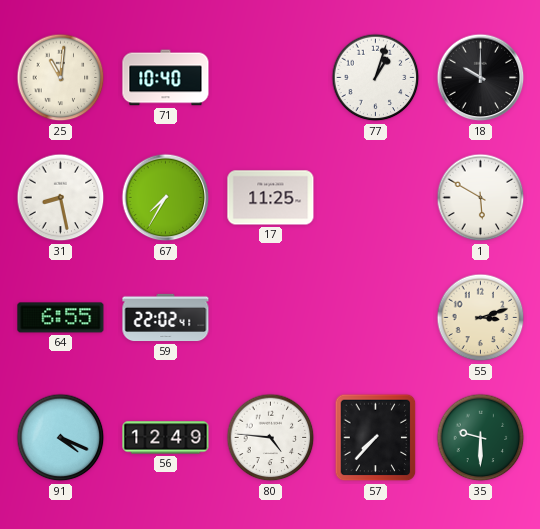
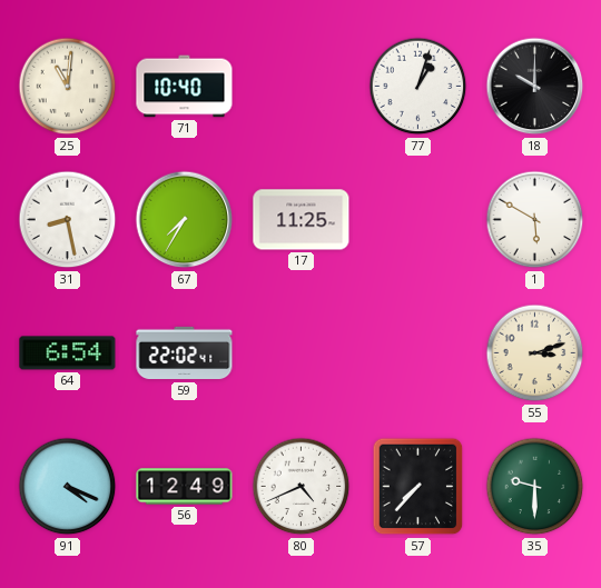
64: 6:55 -> 6:54
80: 4:46 -> 4:41
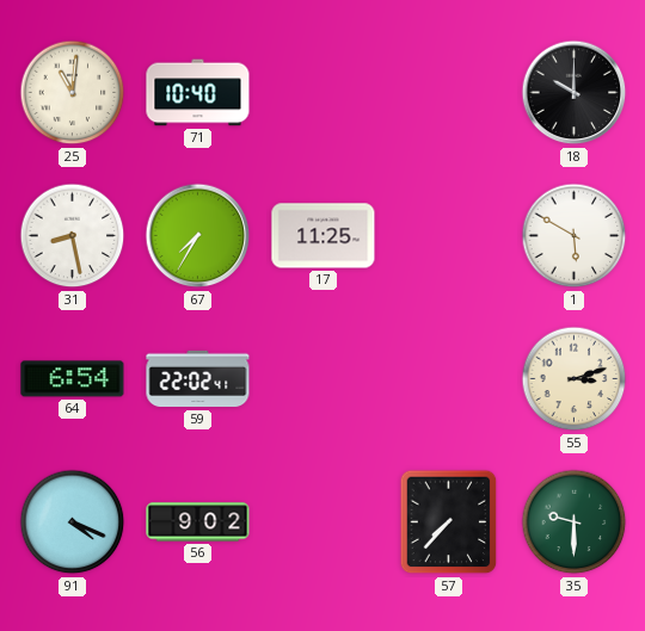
77: 1:03 -> none
56: 12:49 -> 9:02
80: 4:41 -> none
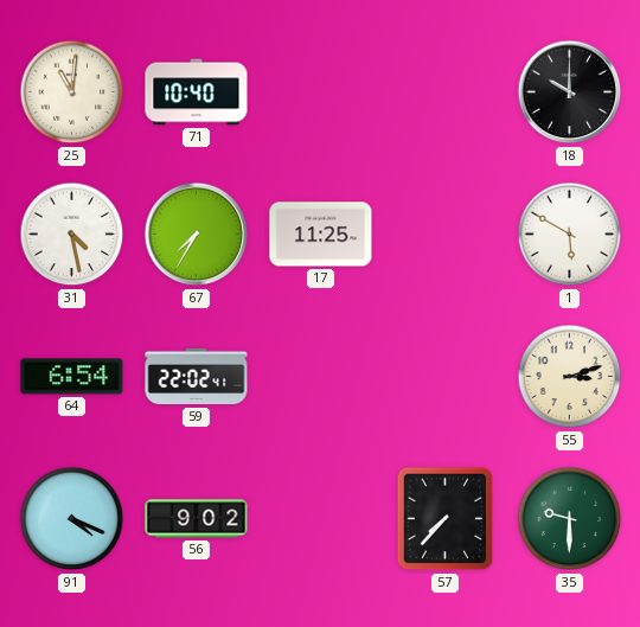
31: 8:28 -> 4:28
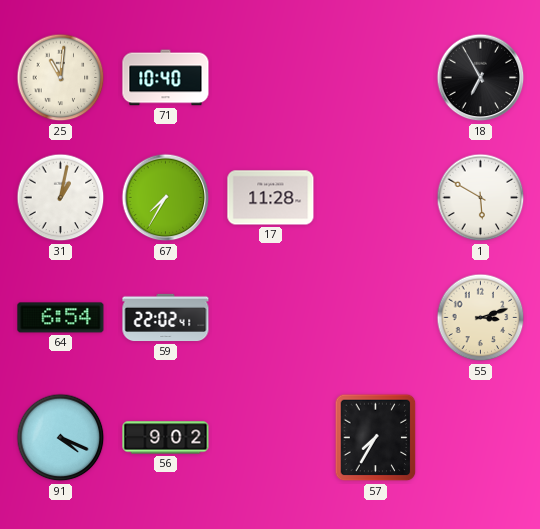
18: 10:00 -> 6:55
31: 4:28 -> 1:02
17: 11:25 -> 11:28
57: 7:37 -> 7:35
35: 9:30 -> none
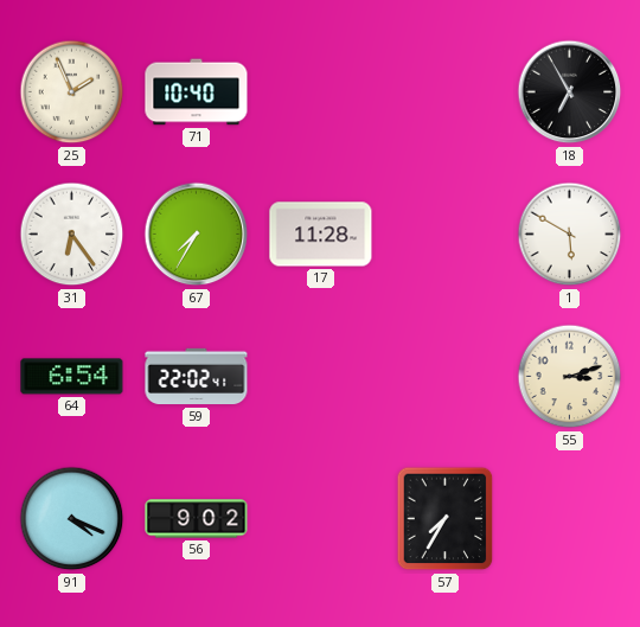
25: 11:01 -> 1:56
31: 1:02 -> 6:24
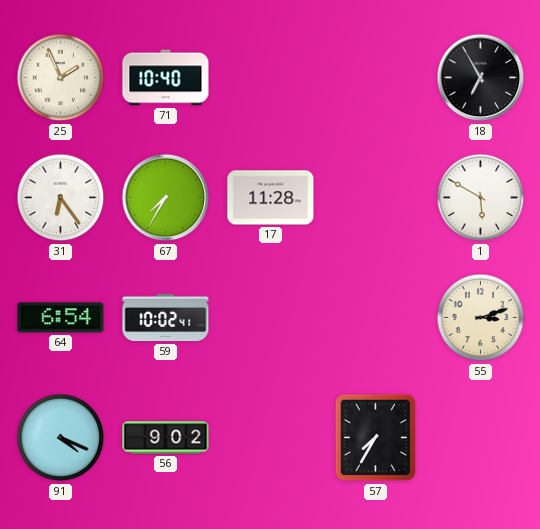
59: 22:02 -> 10:02
